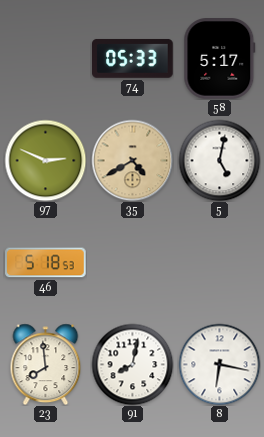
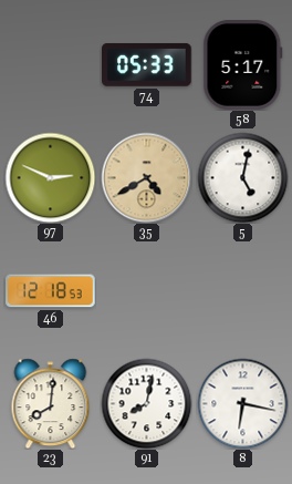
46: 5:18 -> 12:18
23: 7:59 -> 8:01
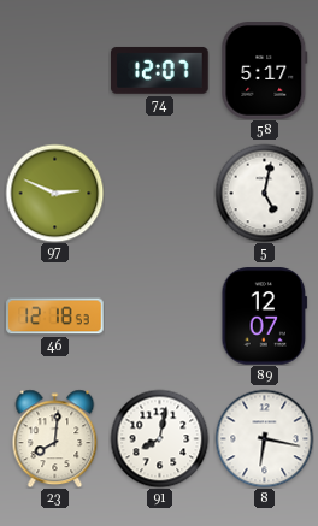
74: 05:33 -> 12:07
35: 4:40 -> none
89: none -> 12:07
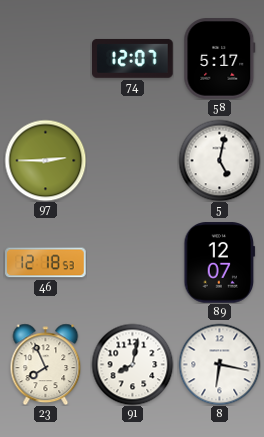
97: 2:49 -> 2:45
23: 8:01 -> 7:56
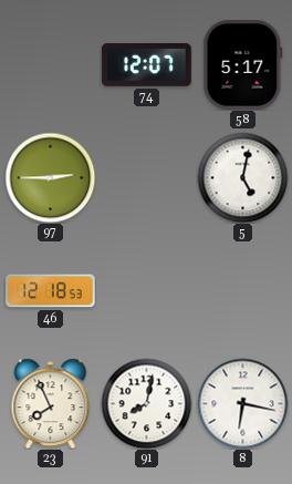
89: 12:07 -> none
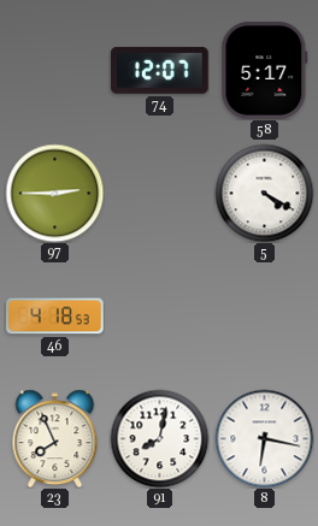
5: 5:02 -> 4:20
46: 12:18 -> 4:18
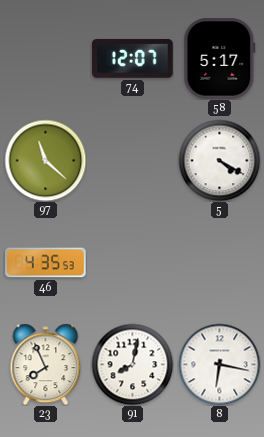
97: 2:45 -> 11:22
46: 4:18 -> 4:35
